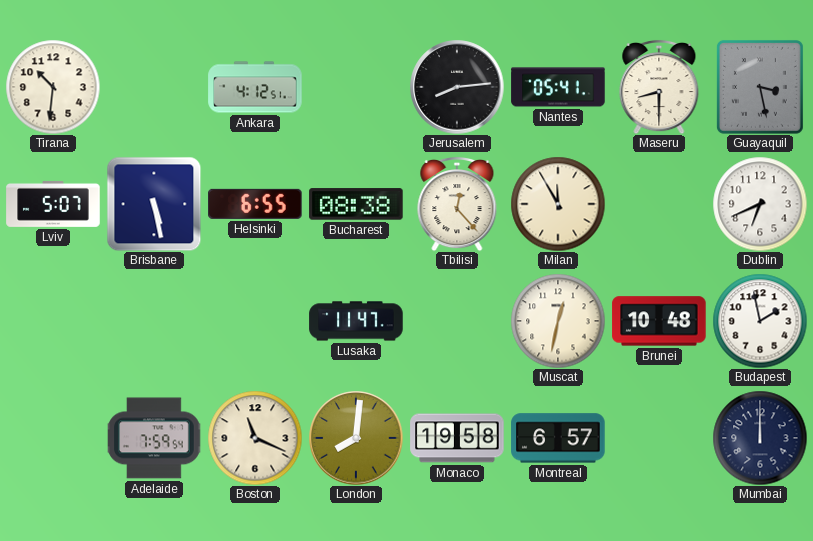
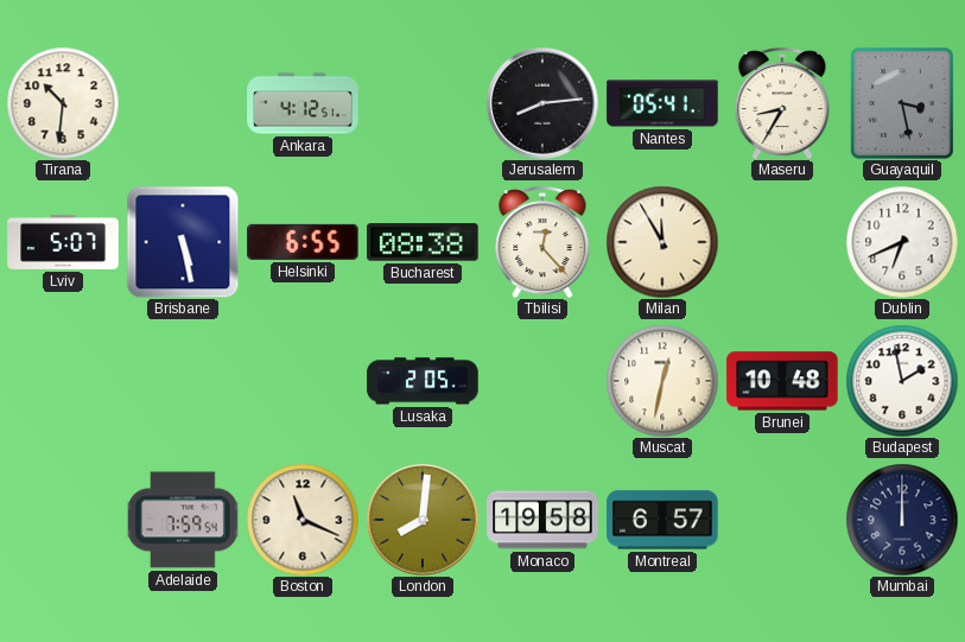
Maseru: 8:30 -> 8:35
Lusaka: 11:47 -> 2:05
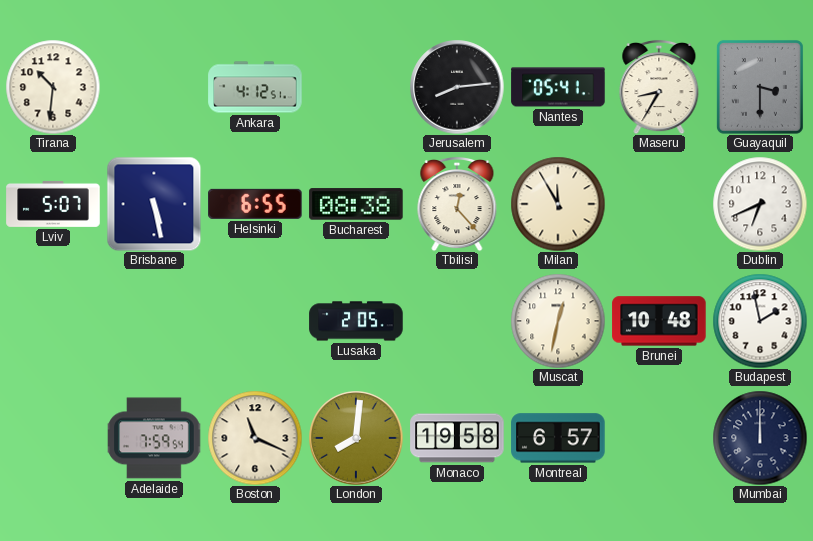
Guayaquil: 3:28 -> 3:30
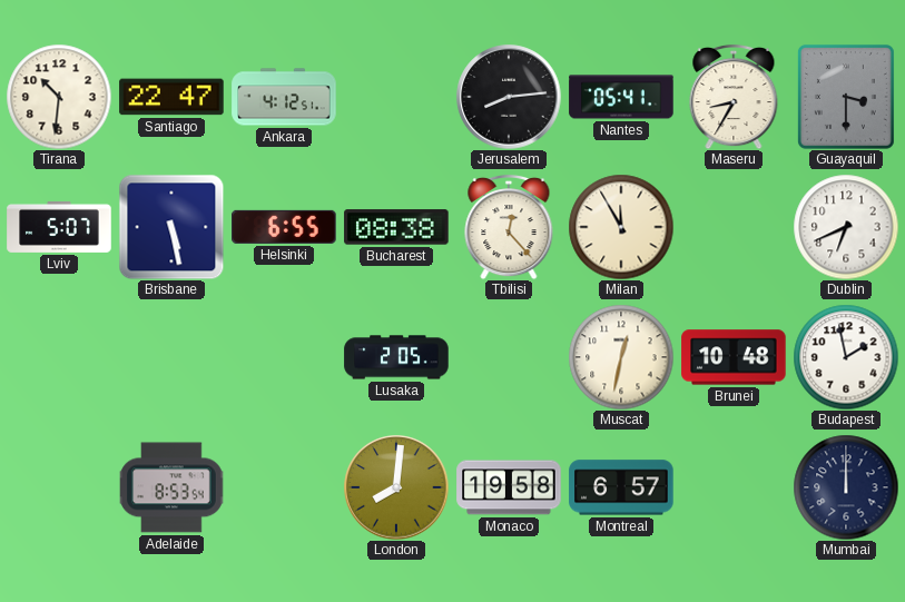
Santiago: none -> 22:47
Adelaide: 7:59 -> 8:53
Boston: 11:19 -> none
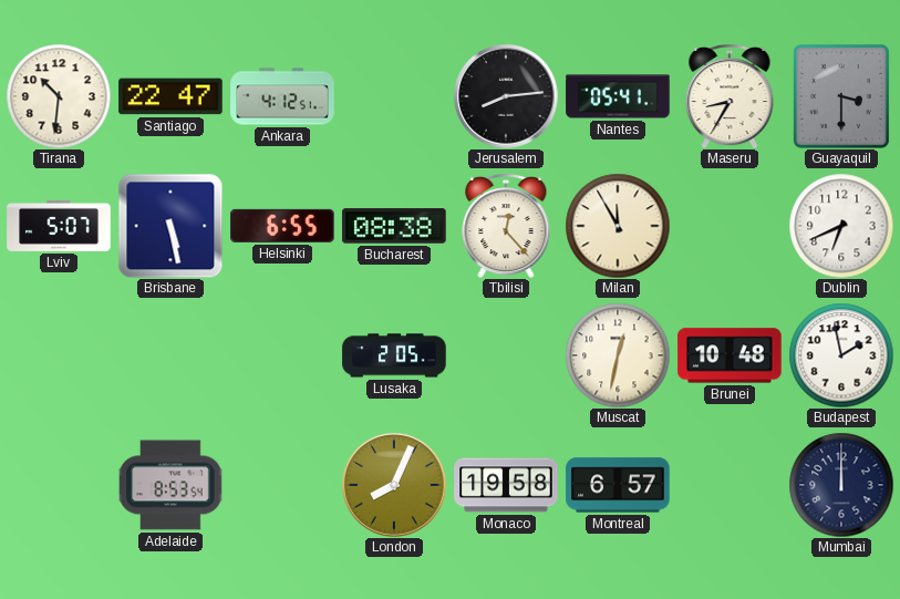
London: 8:01 -> 8:04
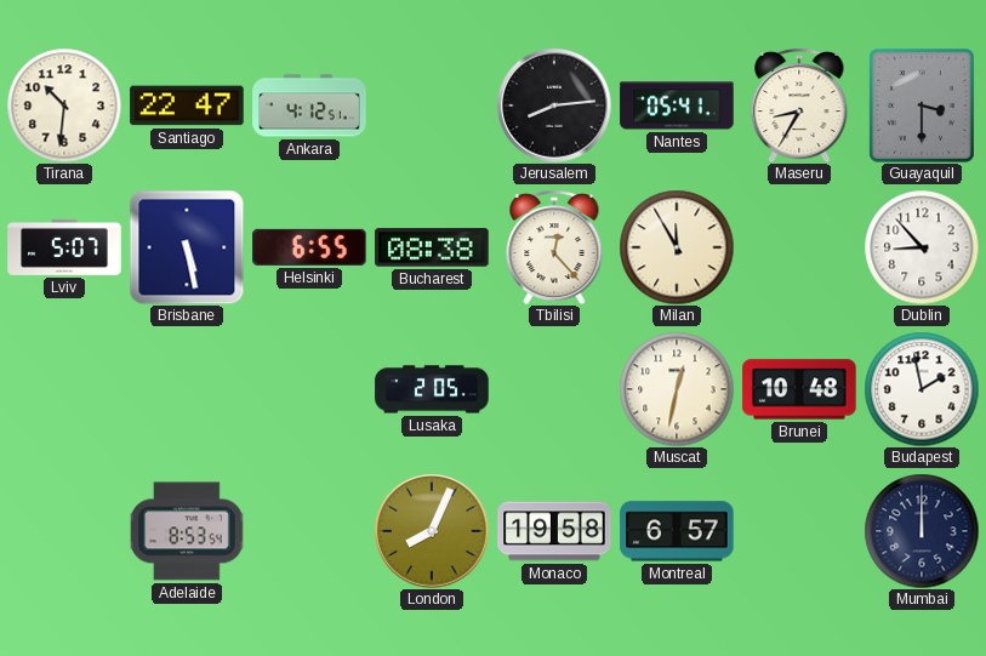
Dublin: 6:41 -> 8:53
